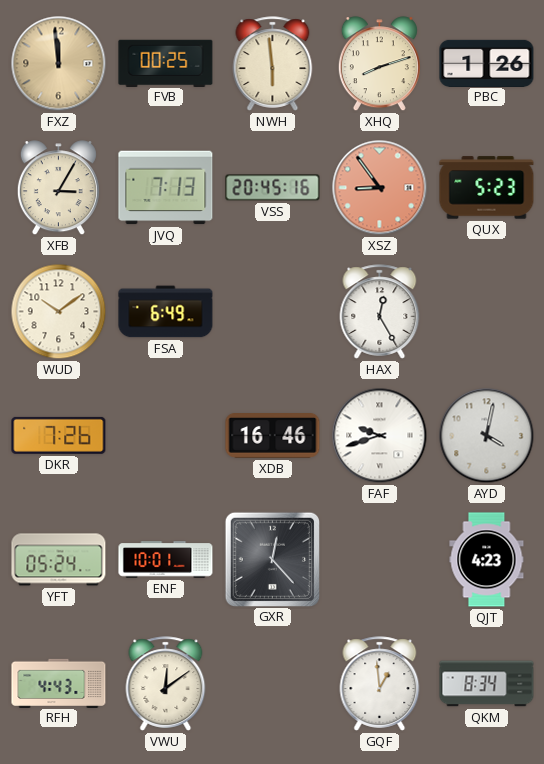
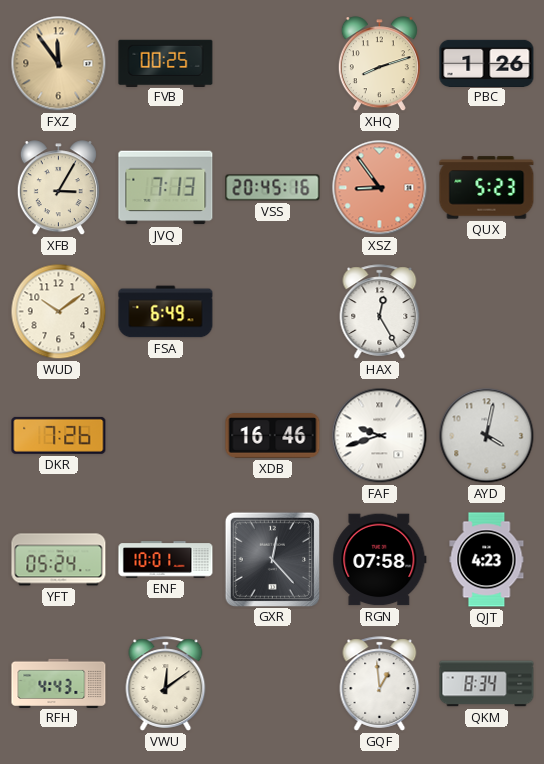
FXZ: 11:59 -> 11:54
NWH: 5:59 -> none
RGN: none -> 07:58
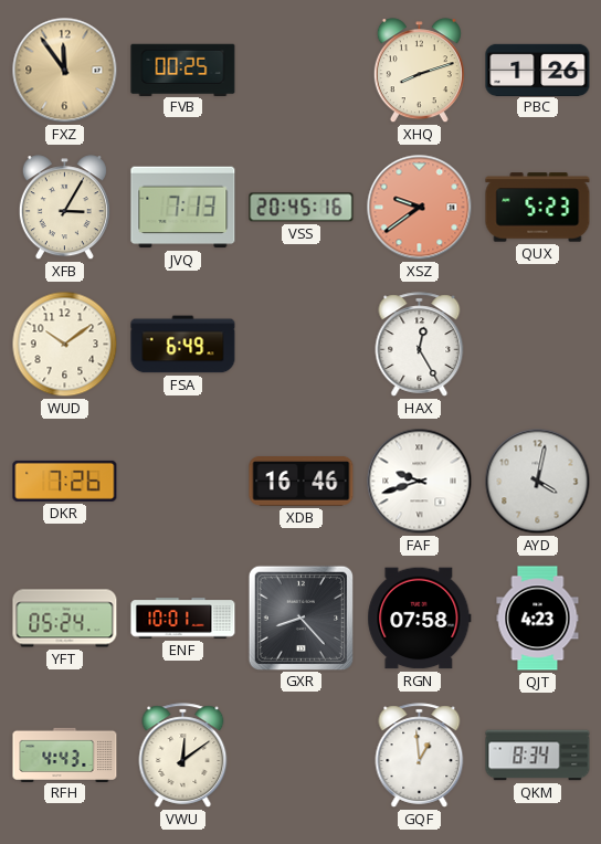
XSZ: 8:54 -> 9:39
GXR: 12:23 -> 8:23
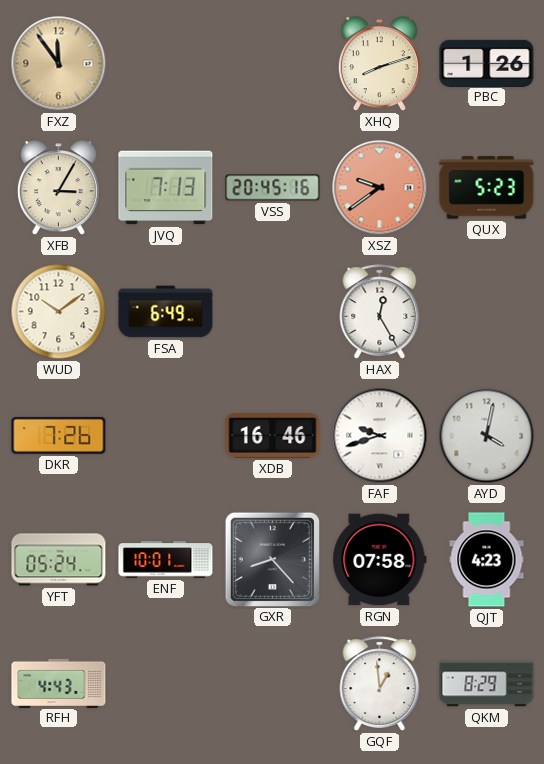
FVB: 00:25 -> none
VWU: 12:09 -> none
QKM: 8:34 -> 8:29
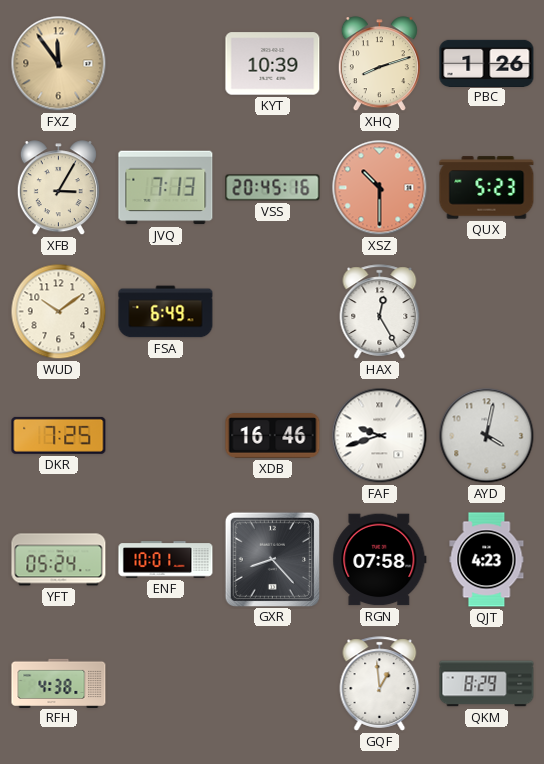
KYT: none -> 10:39
XSZ: 9:39 -> 10:30
DKR: 7:26 -> 7:25
RFH: 4:43 -> 4:38
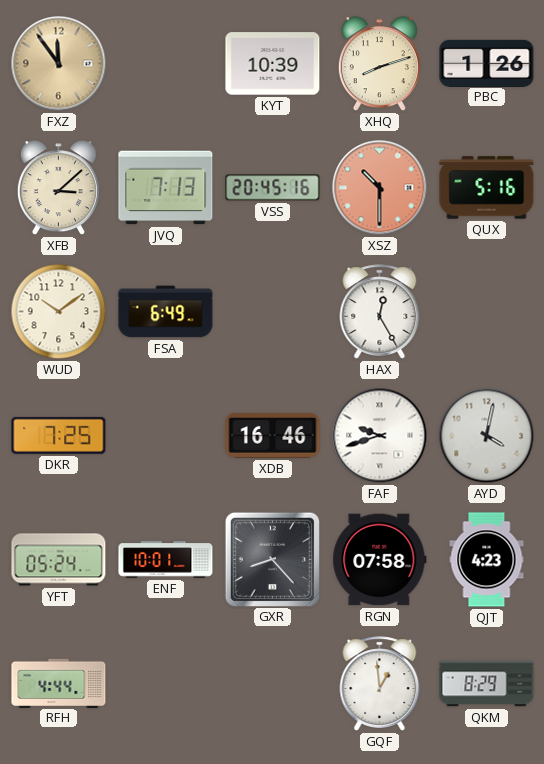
XFB: 3:05 -> 3:08
QUX: 5:23 -> 5:16
RFH: 4:38 -> 4:44
